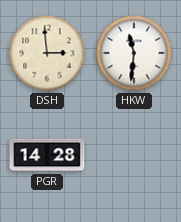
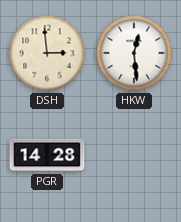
HKW: 11:31 -> 12:29
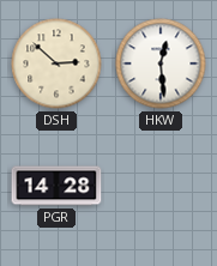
DSH: 2:59 -> 2:52
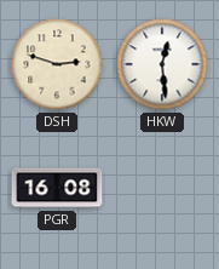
DSH: 2:52 -> 2:48
PGR: 14:28 -> 16:08
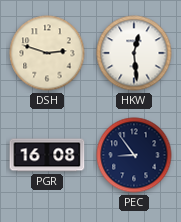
PEC: none -> 8:54
